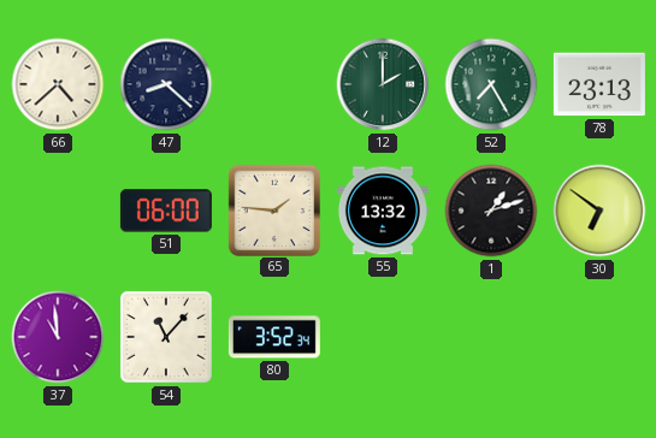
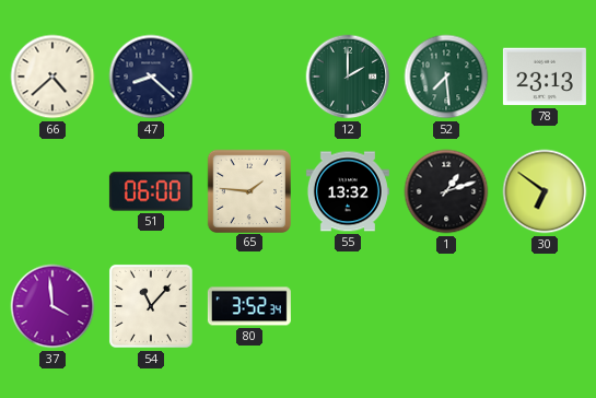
52: 7:25 -> 7:29
37: 10:59 -> 3:59
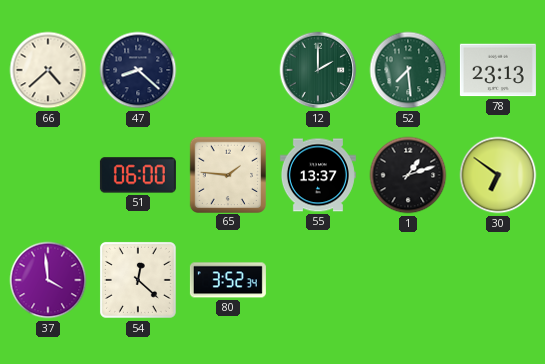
55: 13:32 -> 13:37
54: 11:07 -> 12:22
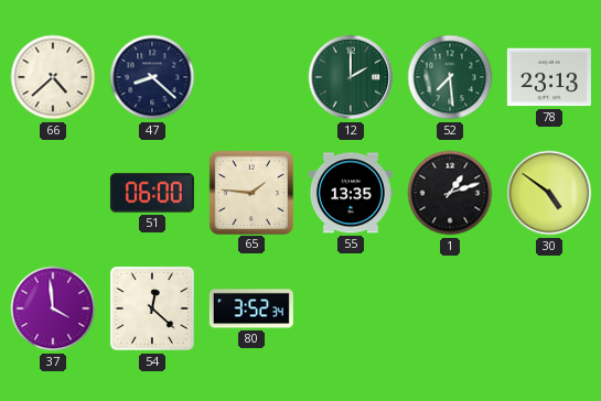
55: 13:37 -> 13:35
30: 6:51 -> 4:51
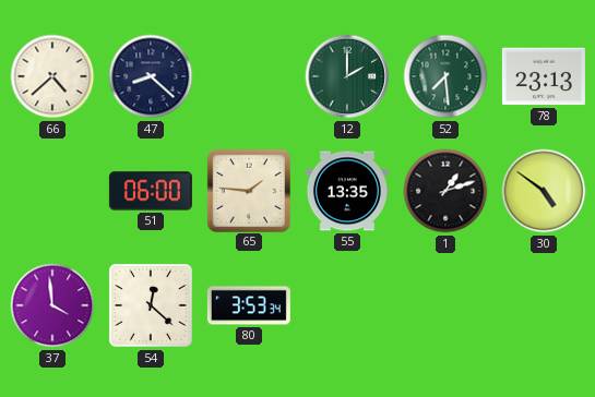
80: 3:52 -> 3:53
